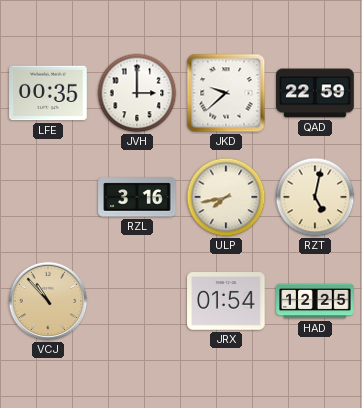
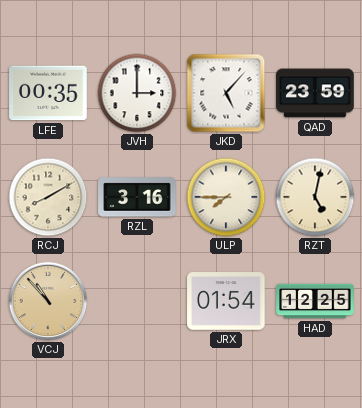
JKD: 9:38 -> 5:07
QAD: 22:59 -> 23:59
RCJ: none -> 8:10
ULP: 7:43 -> 7:45
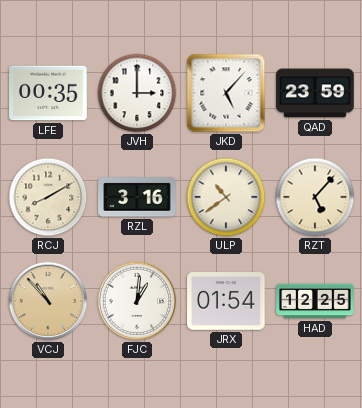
ULP: 7:45 -> 10:39
RZT: 5:02 -> 5:07
FJC: none -> 1:01
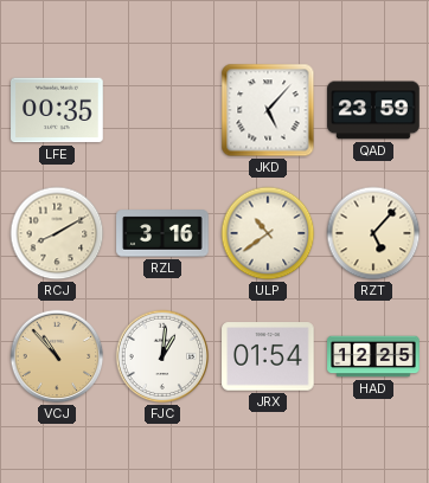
JVH: 3:00 -> none
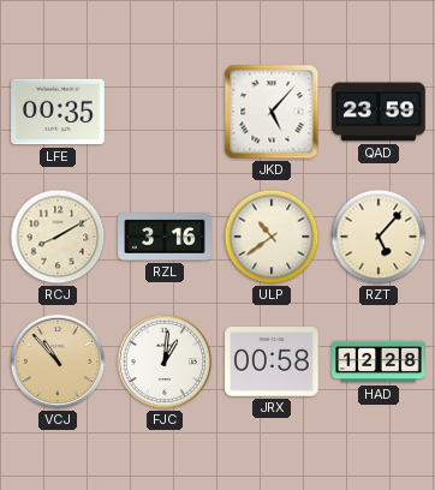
JRX: 01:54 -> 00:58
HAD: 12:25 -> 12:28
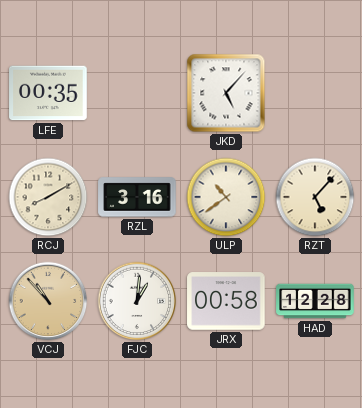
QAD: 23:59 -> none
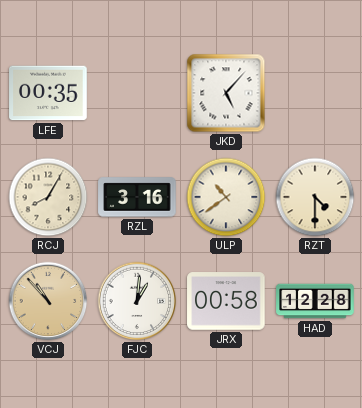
RCJ: 8:10 -> 8:05
RZT: 5:07 -> 4:30
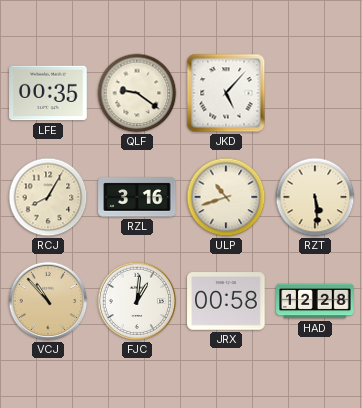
QLF: none -> 9:21
ULP: 10:39 -> 10:42
RZT: 4:30 -> 5:29
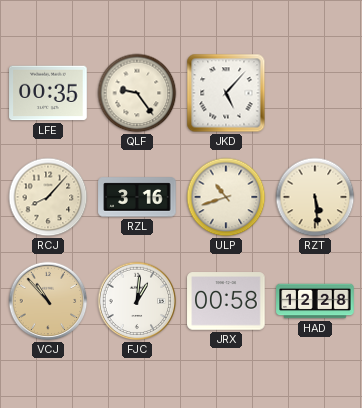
QLF: 9:21 -> 9:24
RCJ: 8:05 -> 8:07
